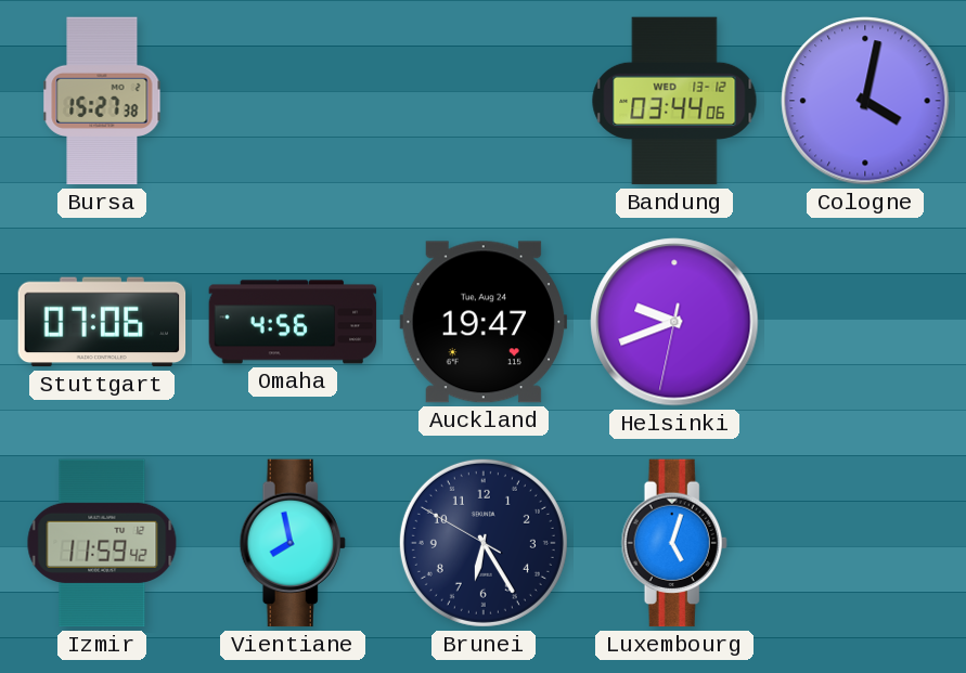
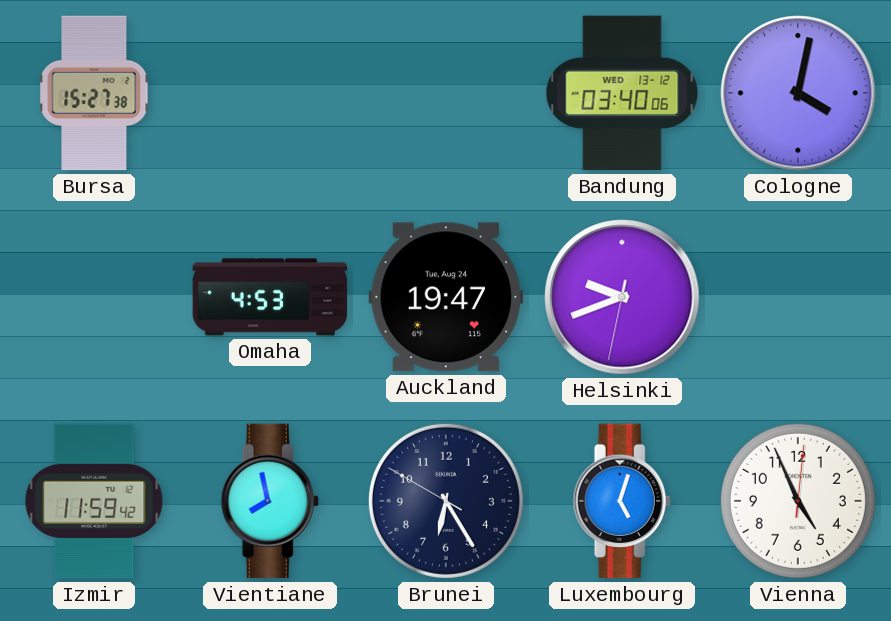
Bandung: 03:44 -> 03:40
Stuttgart: 07:06 -> none
Omaha: 4:56 -> 4:53
Vienna: none -> 4:56
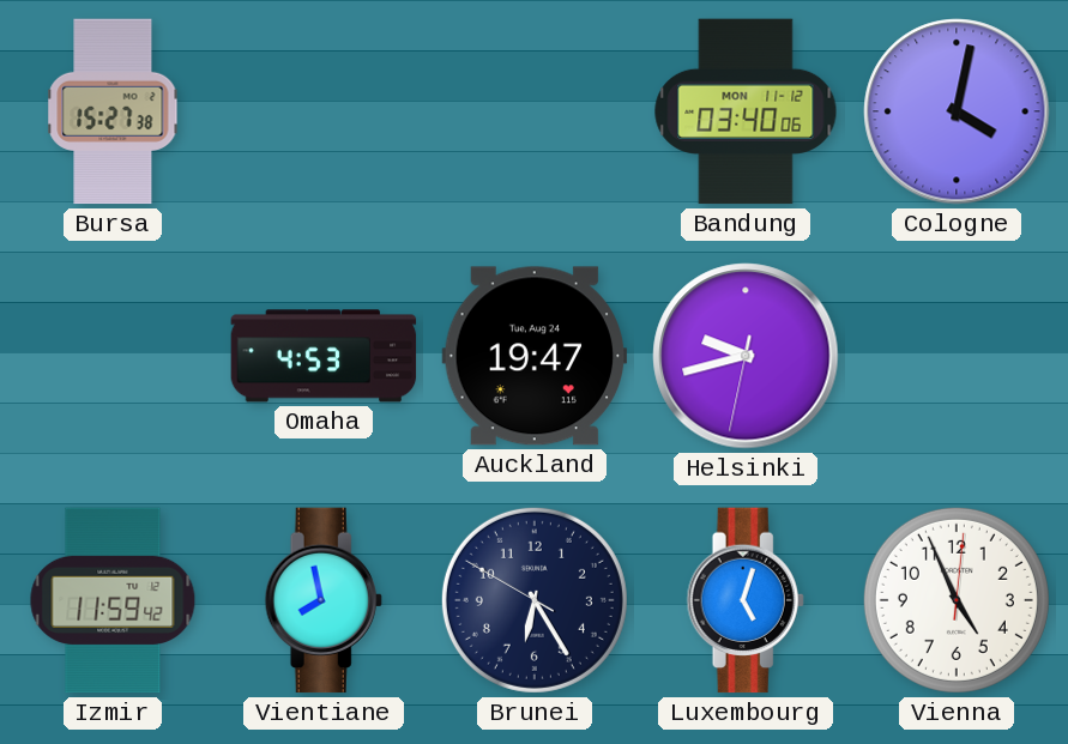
Bandung date: WED 13-12 -> MON 11-12
Helsinki: 9:41 -> 9:42
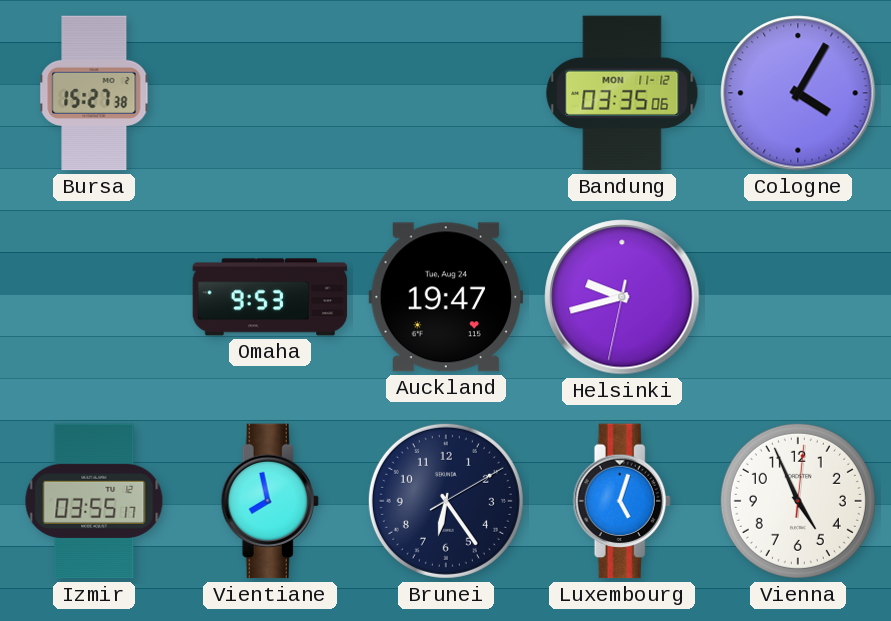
Bandung: 03:40 -> 03:35
Cologne: 4:02 -> 4:05
Omaha: 4:53 -> 9:53
Izmir: 11:59 -> 03:55
Brunei: 6:24:50 -> 6:24:10
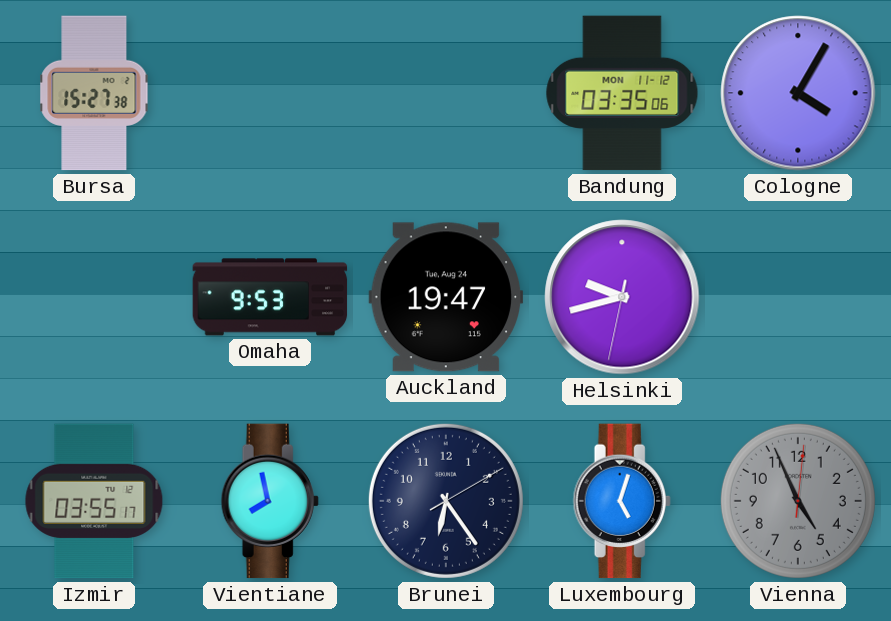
Vienna dial: white -> grey
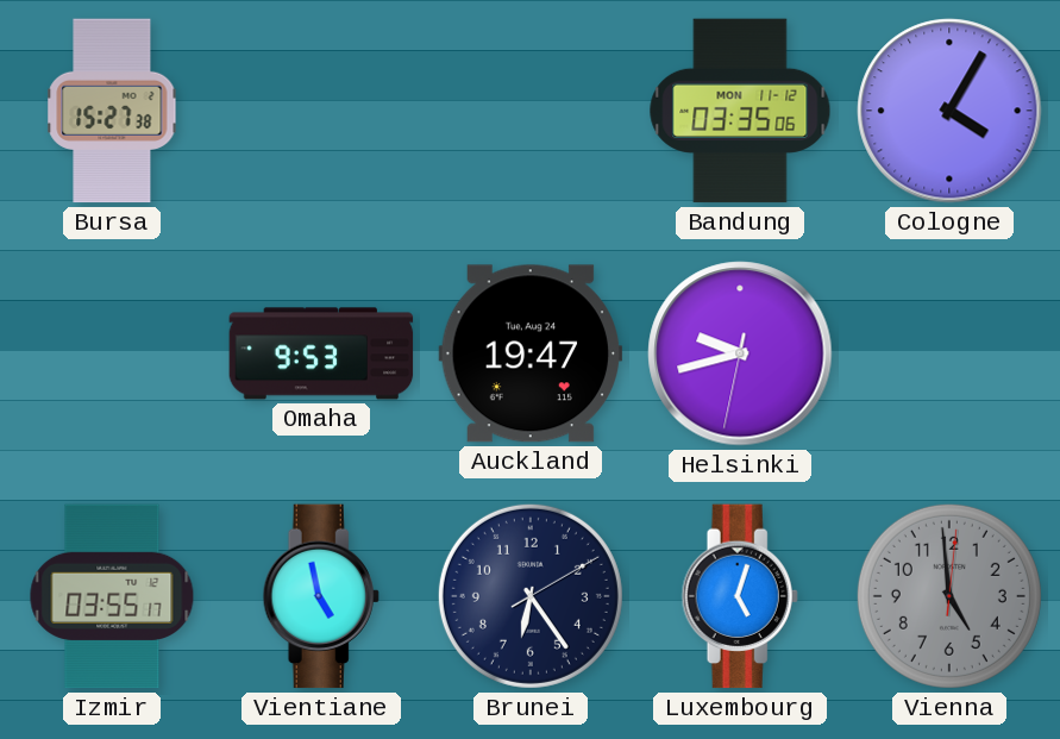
Vientiane: 7:58 -> 4:58
Vienna: 4:56 -> 4:59
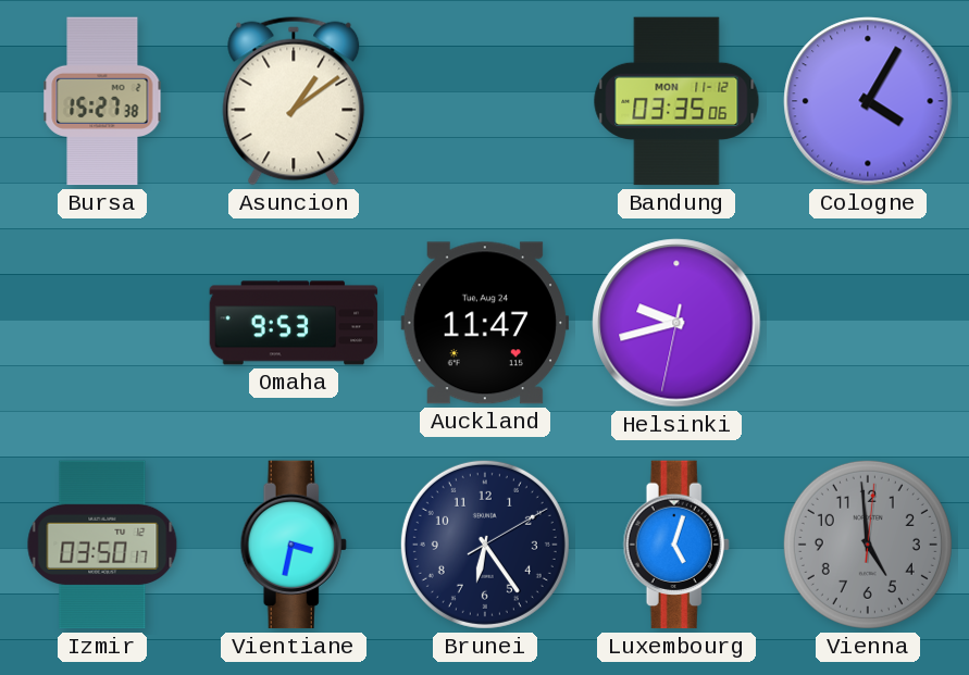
Asuncion: none -> 1:09
Auckland: 19:47 -> 11:47
Izmir: 03:55 -> 03:50
Vientiane: 4:58 -> 3:32
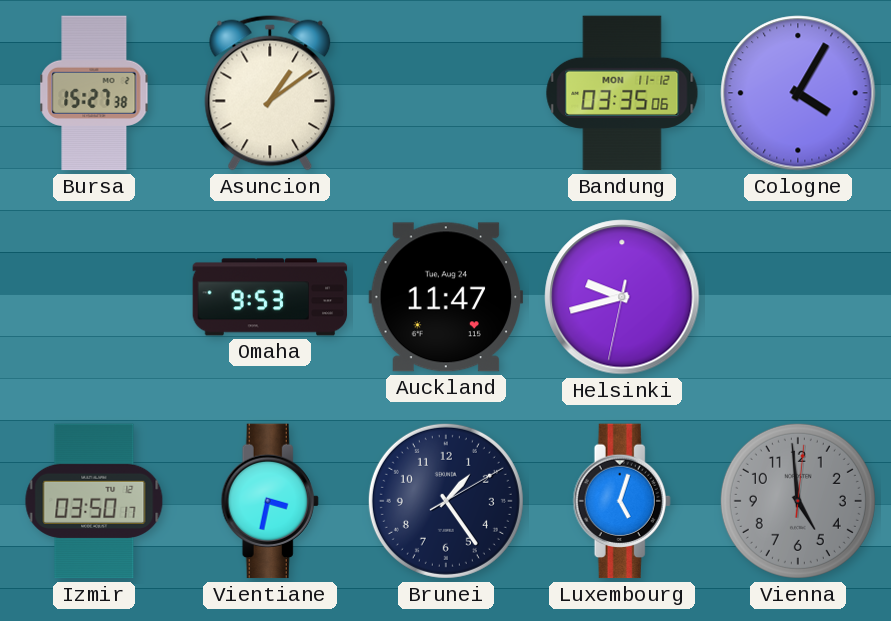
Brunei: 6:24 -> 1:24
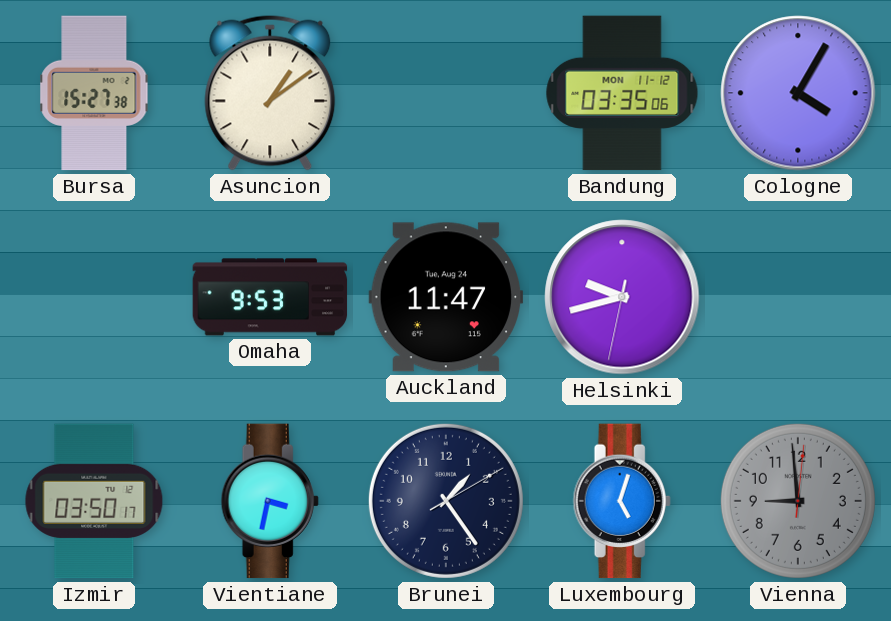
Vienna: 4:59 -> 8:59
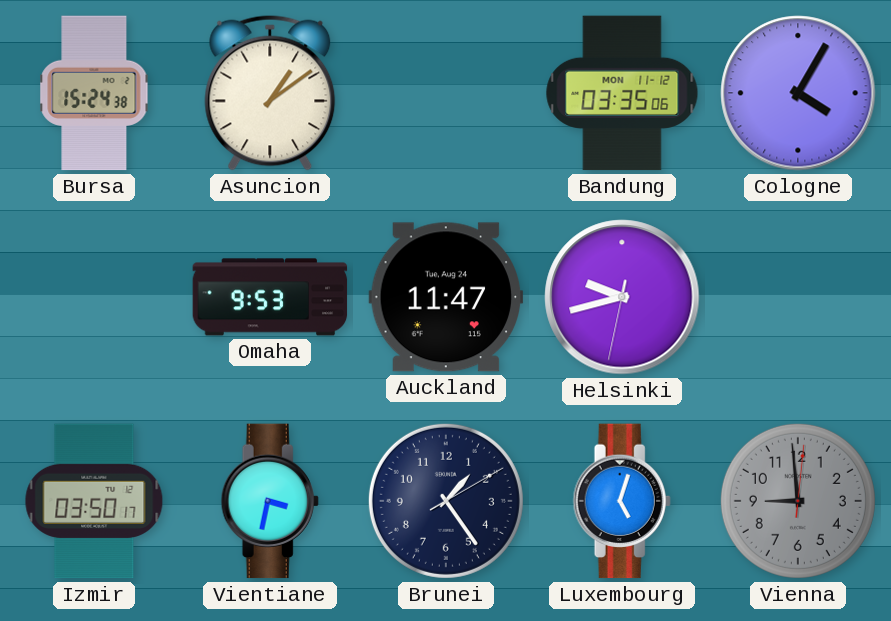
Bursa: 15:27 -> 15:24
